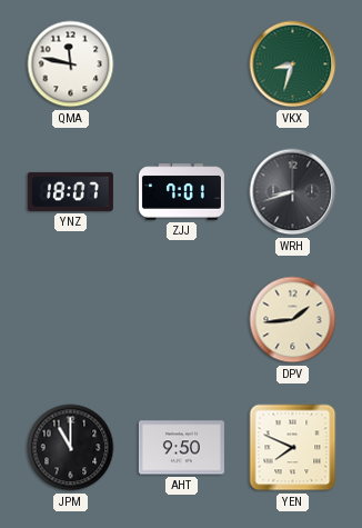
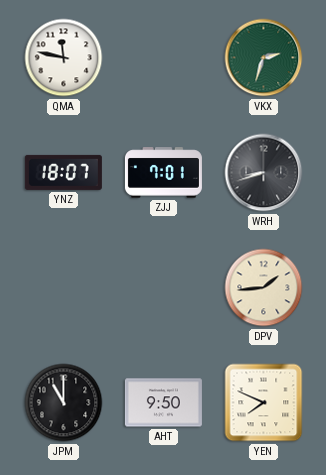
VKX: 8:33 -> 2:33
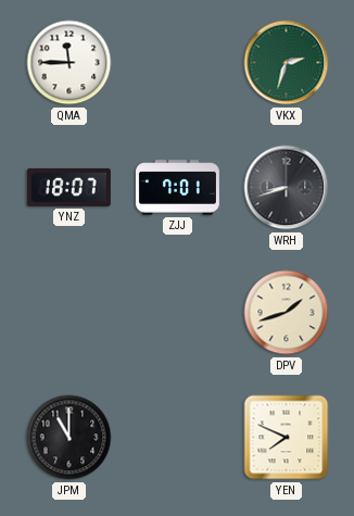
QMA: 11:47 -> 11:45
DPV: 1:44 -> 1:42
AHT: 9:50 -> none
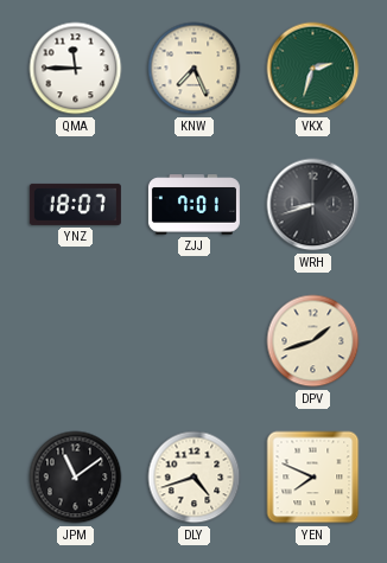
KNW: none -> 7:26
JPM: 11:00 -> 11:09
DLY: none -> 4:42
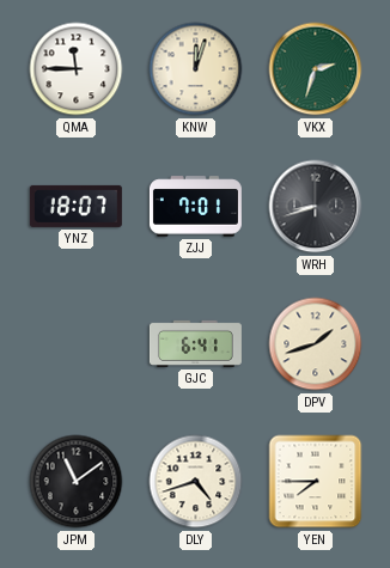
KNW: 7:26 -> 12:03
GJC: none -> 6:41
YEN: 7:49 -> 7:45
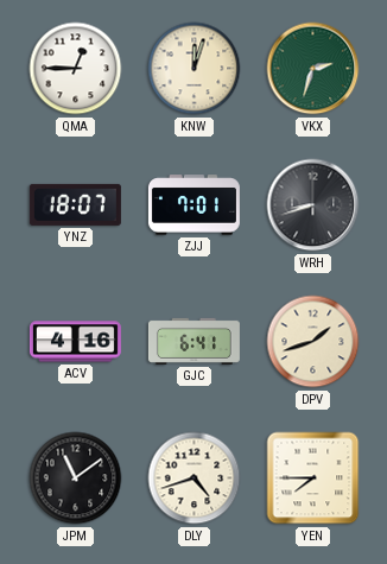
QMA: 11:45 -> 12:45
ACV: none -> 4:16
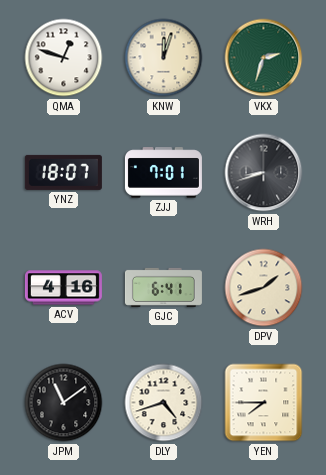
QMA: 12:45 -> 12:48
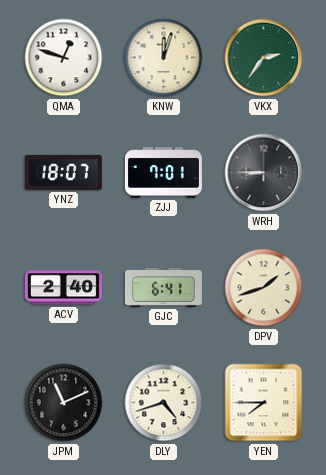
VKX: 2:33 -> 2:36
WRH: 8:42 -> 8:45
ACV: 4:16 -> 2:40
JPM: 11:09 -> 11:11
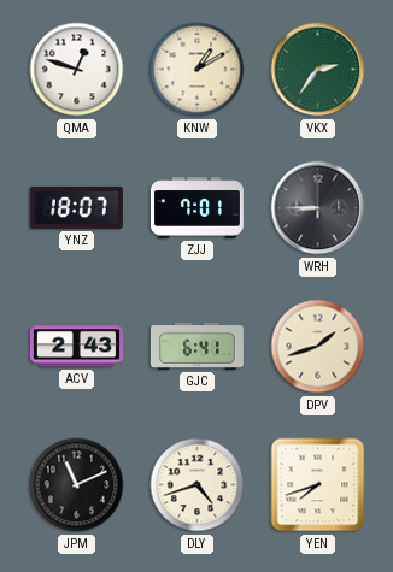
KNW: 12:03 -> 1:10
ACV: 2:40 -> 2:43
YEN: 7:45 -> 7:42
